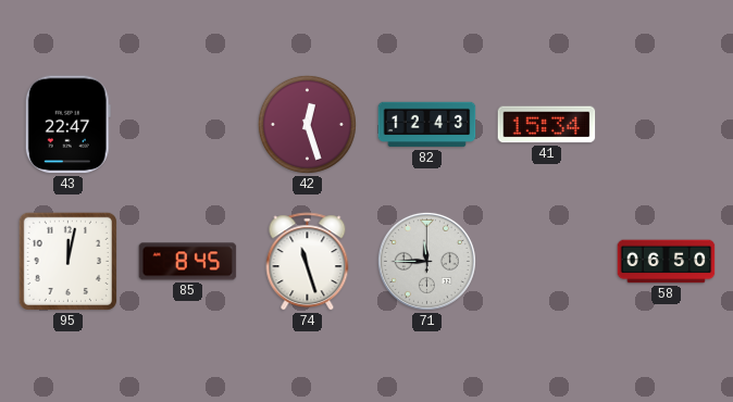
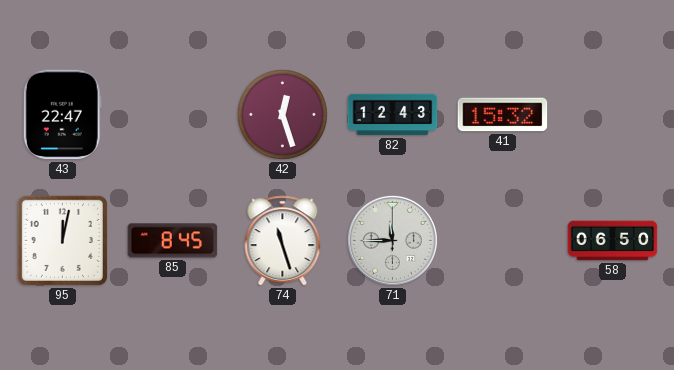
41: 15:34 -> 15:32
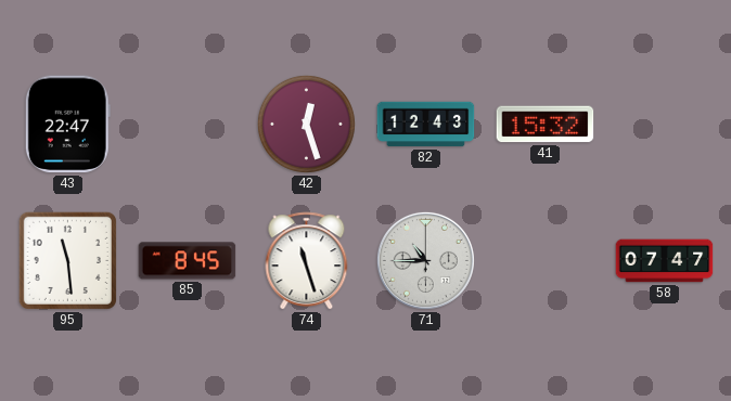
95: 12:02 -> 11:29
71: 11:45 -> 10:45
58: 06:50 -> 07:47
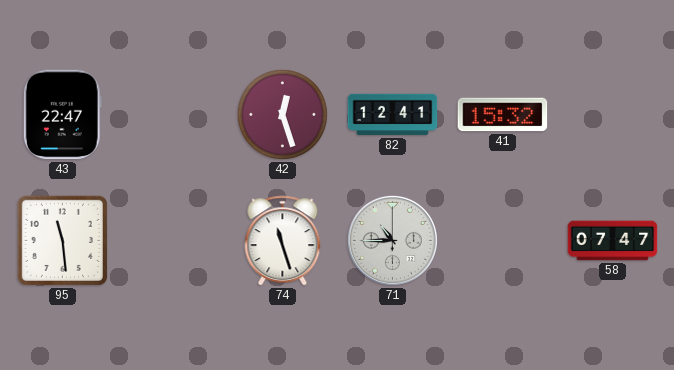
82: 12:43 -> 12:41
85: 8:45 -> none
